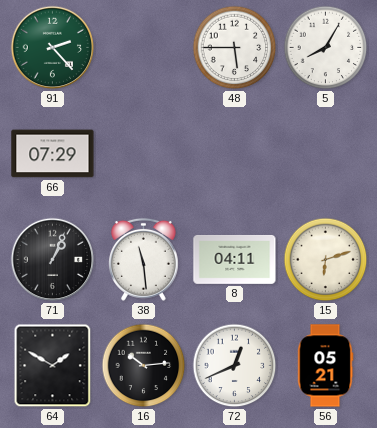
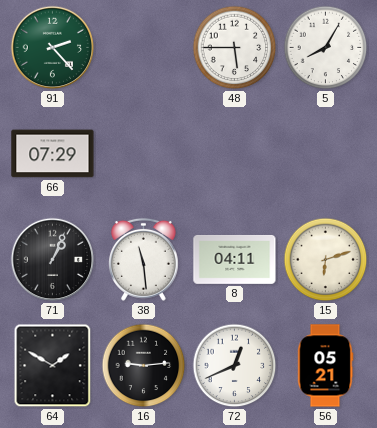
16: 10:14 -> 9:14
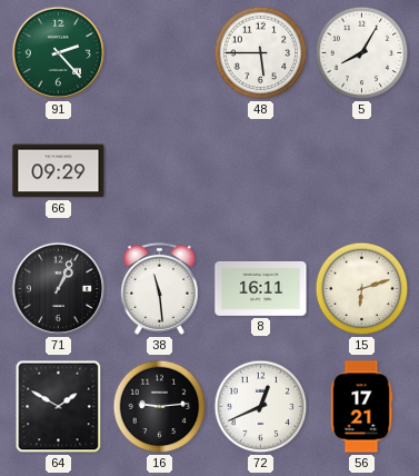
66: 07:29 -> 09:29
8: 04:11 -> 16:11
56: 05:21 -> 17:21
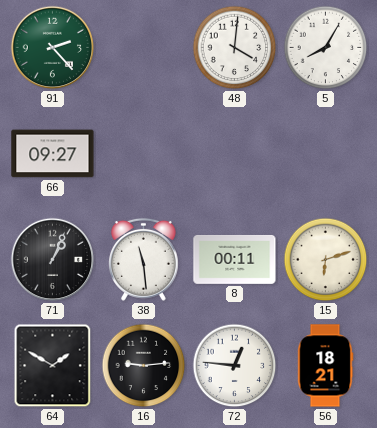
48: 5:45 -> 4:01
66: 09:29 -> 09:27
8: 16:11 -> 00:11
72: 12:41 -> 12:46
56: 17:21 -> 18:21
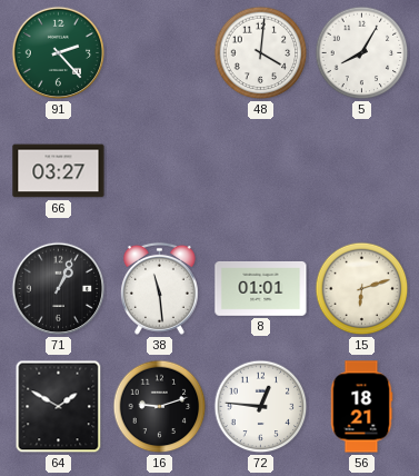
66: 09:27 -> 03:27
8: 00:11 -> 01:01
16: 9:14 -> 9:12
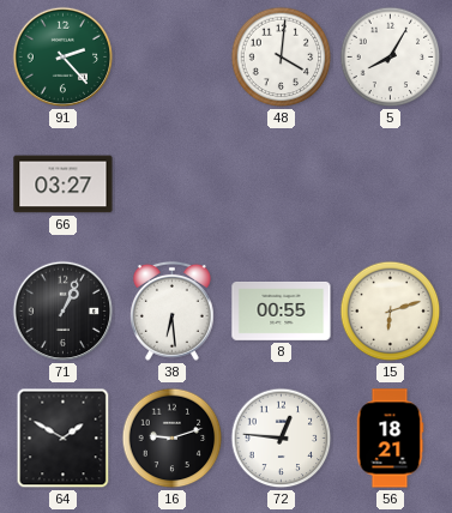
38: 11:29 -> 6:29
8: 01:01 -> 00:55
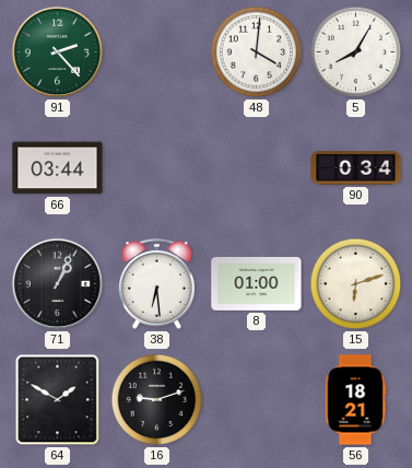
66: 03:27 -> 03:44
90: none -> 0:34
8: 00:55 -> 01:00
72: 12:46 -> none
